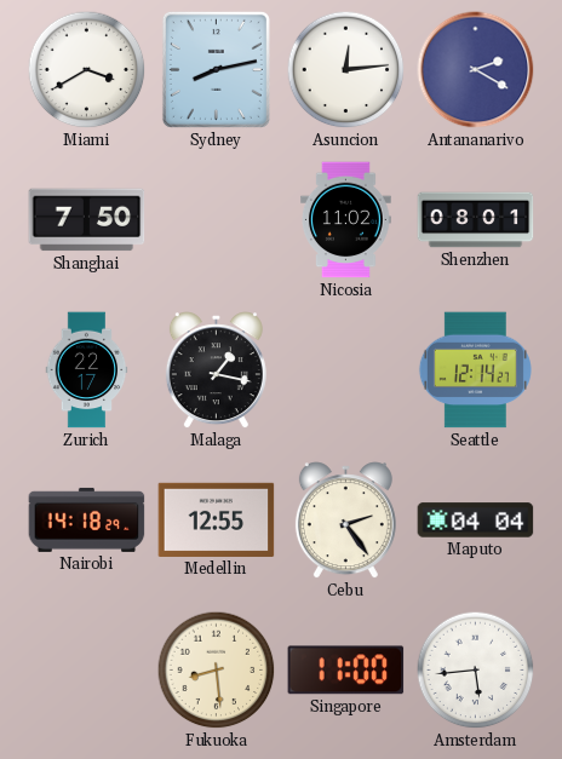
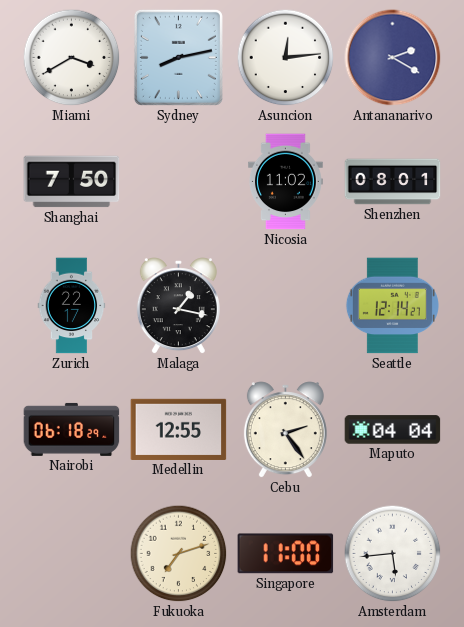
Nairobi: 14:18 -> 06:18
Fukuoka: 8:29 -> 7:12
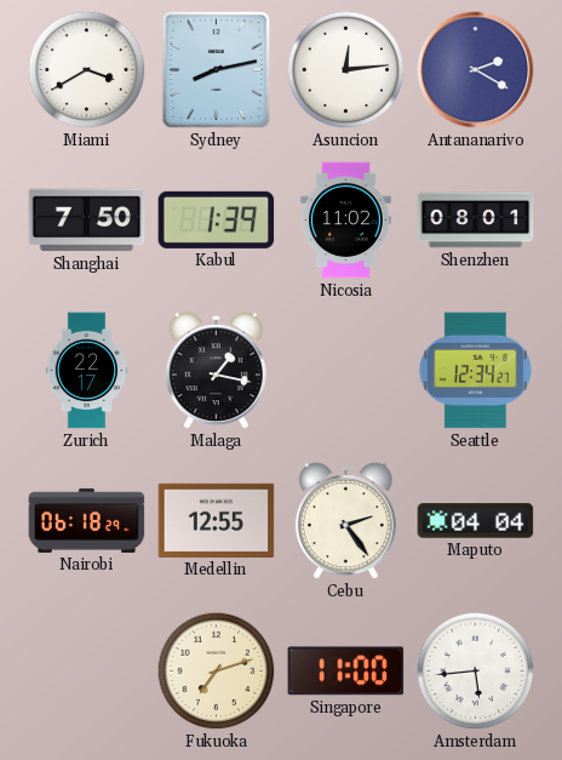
Kabul: none -> 1:39
Seattle: 12:14 -> 12:34
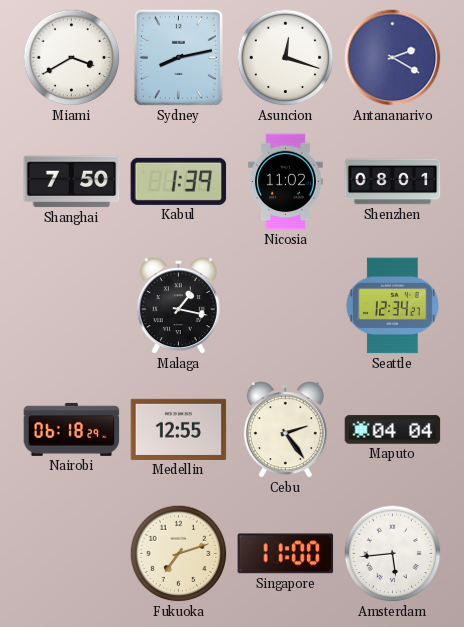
Asuncion: 12:14 -> 12:18
Zurich: 22:17 -> none
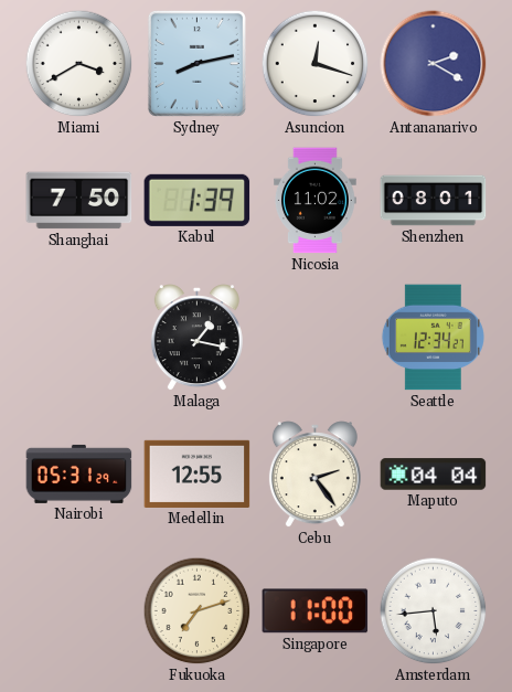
Nairobi: 06:18 -> 05:31
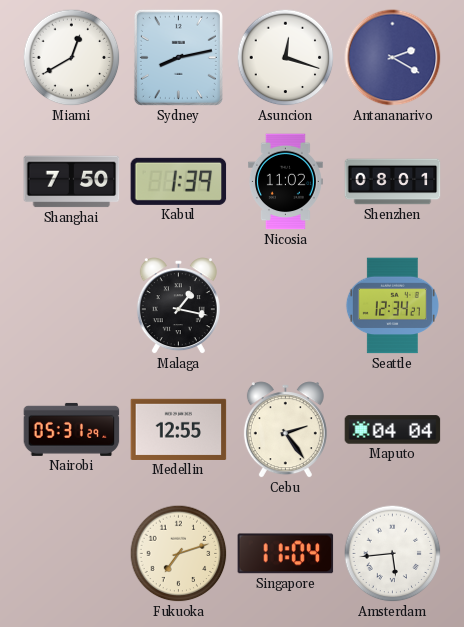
Miami: 3:40 -> 12:40
Singapore: 11:00 -> 11:04
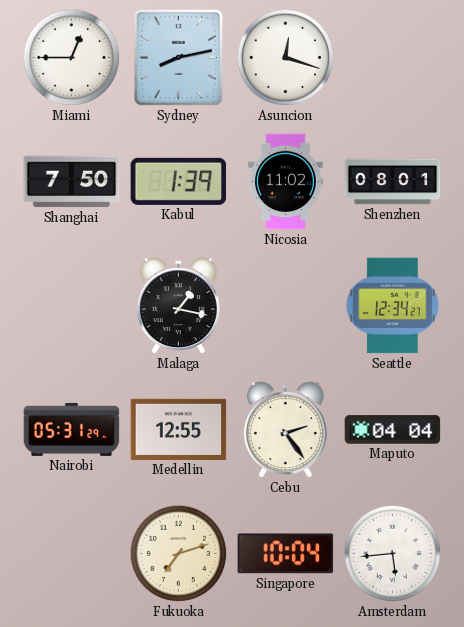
Miami: 12:40 -> 12:45
Antananarivo: 2:20 -> none
Singapore: 11:04 -> 10:04
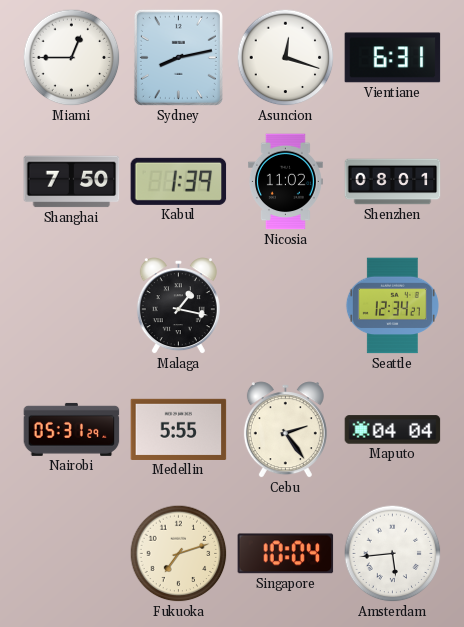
Vientiane: none -> 6:31
Medellin: 12:55 -> 5:55
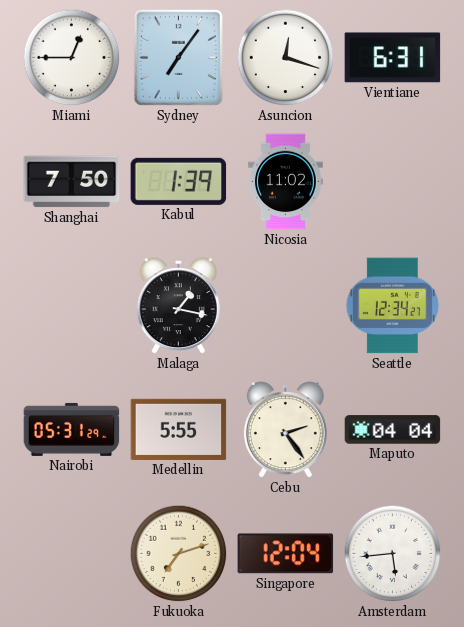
Sydney: 8:13 -> 7:06
Shenzhen: 08:01 -> none
Singapore: 10:04 -> 12:04
